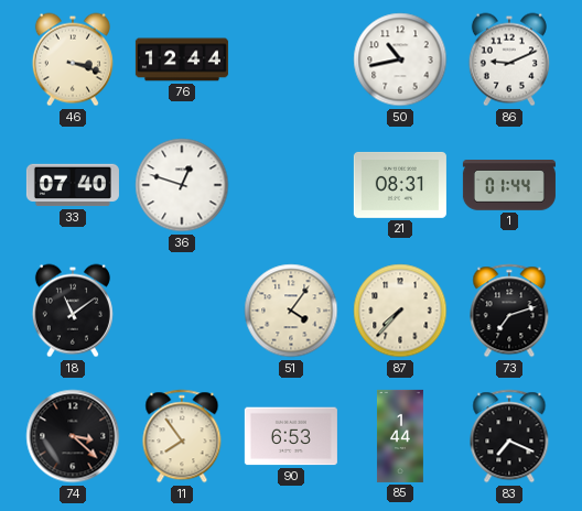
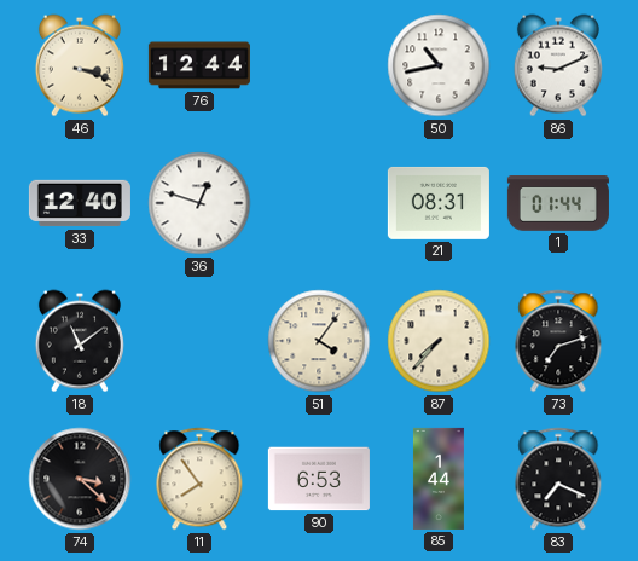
33: 07:40 -> 12:40
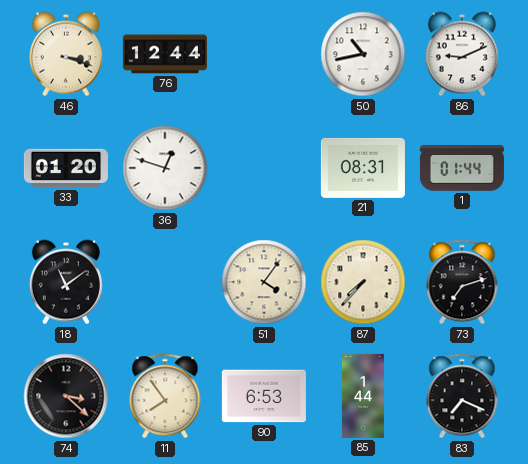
33: 12:40 -> 01:20
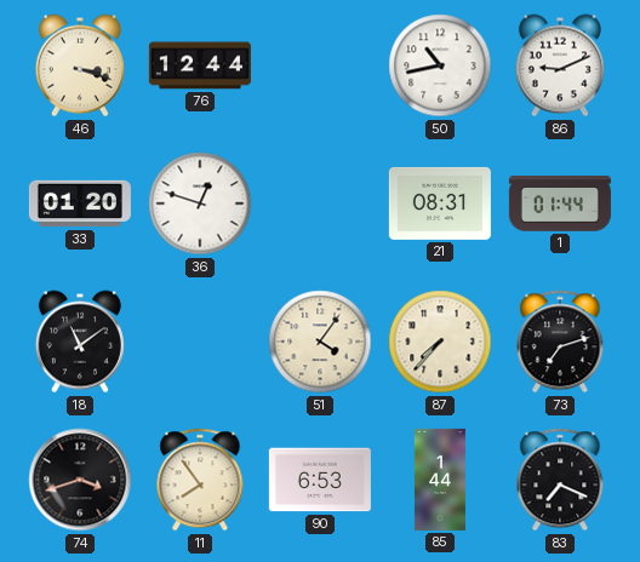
74: 3:22 -> 3:42
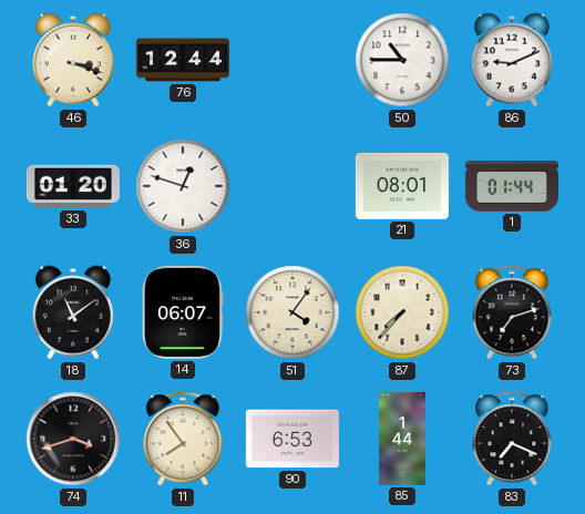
50: 10:43 -> 10:45
21: 08:31 -> 08:01
14: none -> 06:07
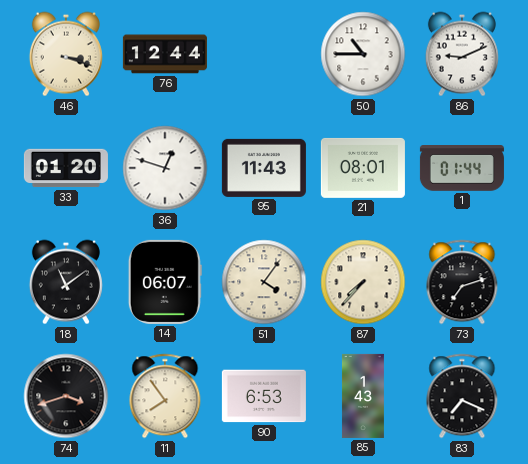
95: none -> 11:43
85: 1:44 -> 1:43
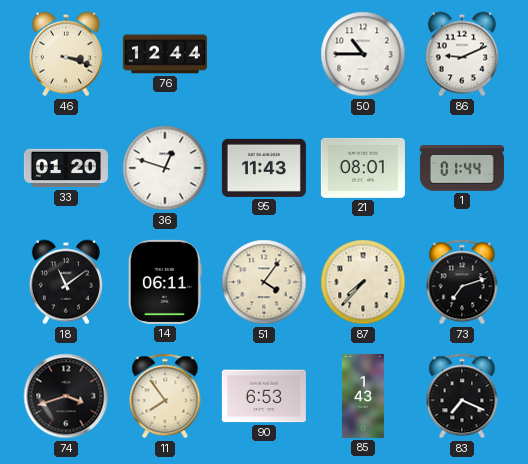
14: 06:07 -> 06:11
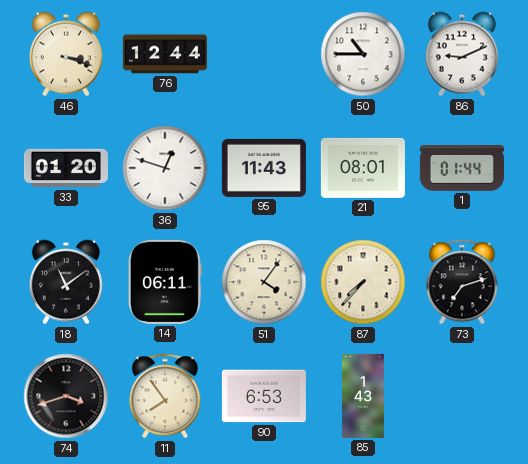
83: 7:19 -> none
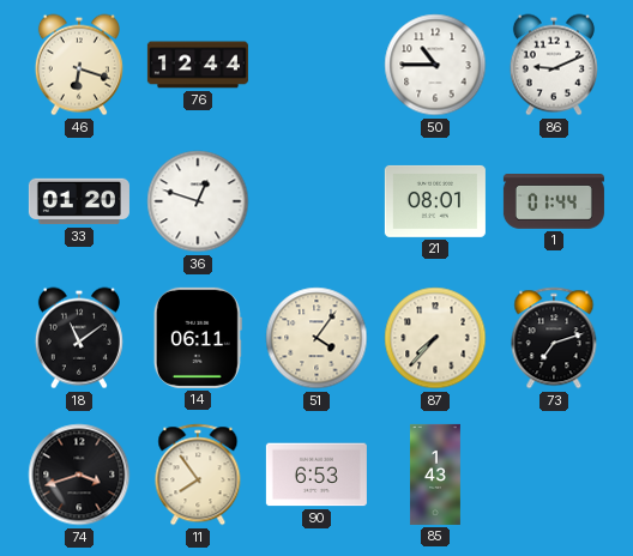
46: 3:18 -> 6:18
95: 11:43 -> none
